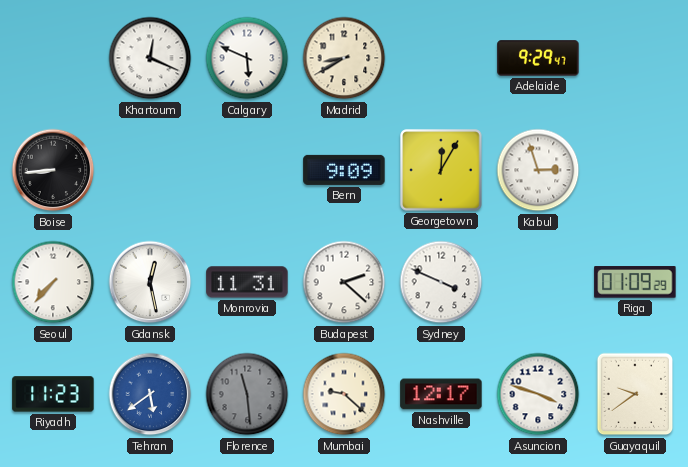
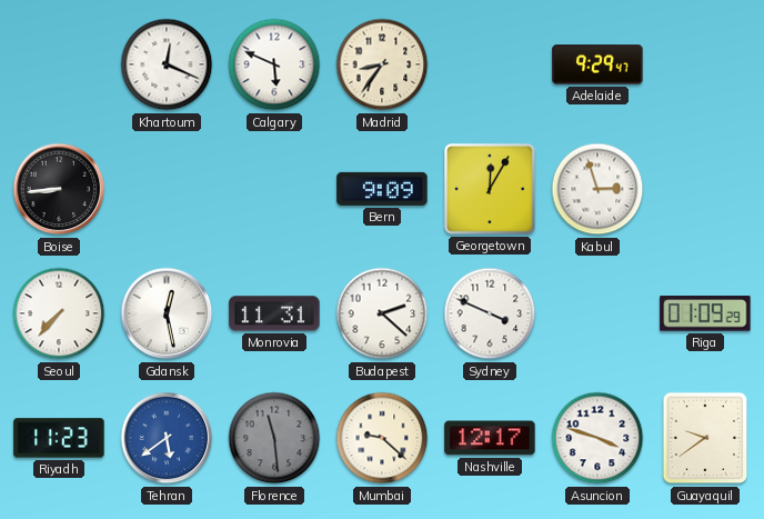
Madrid: 8:40 -> 8:36
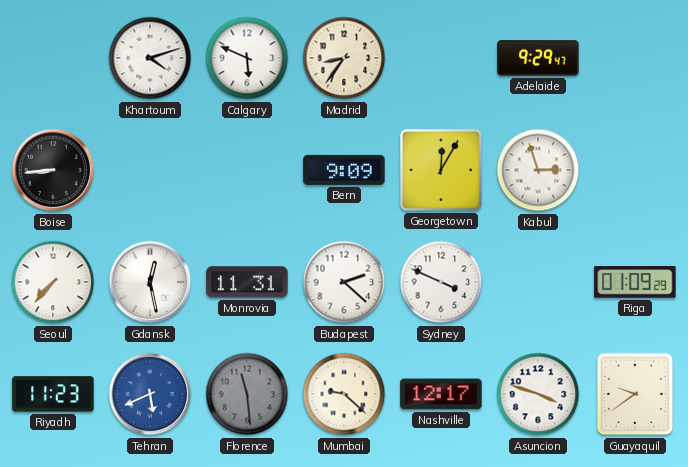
Khartoum: 12:19 -> 4:12
Tehran: 5:39 -> 5:41
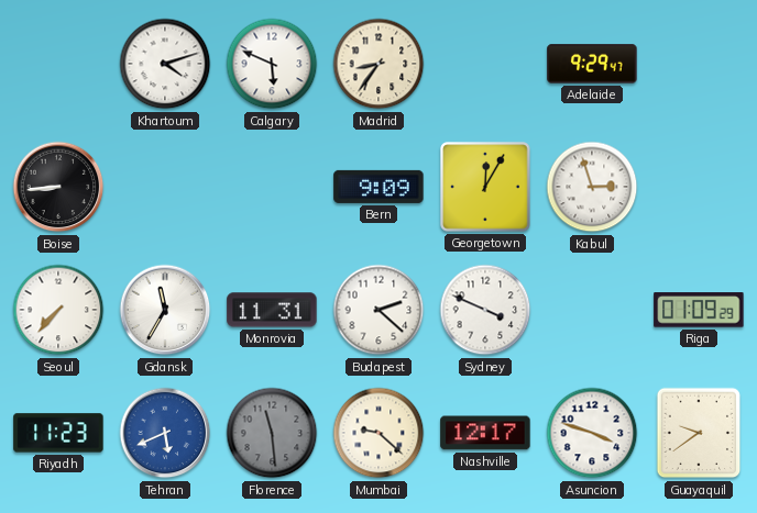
Gdansk: 12:28 -> 11:35
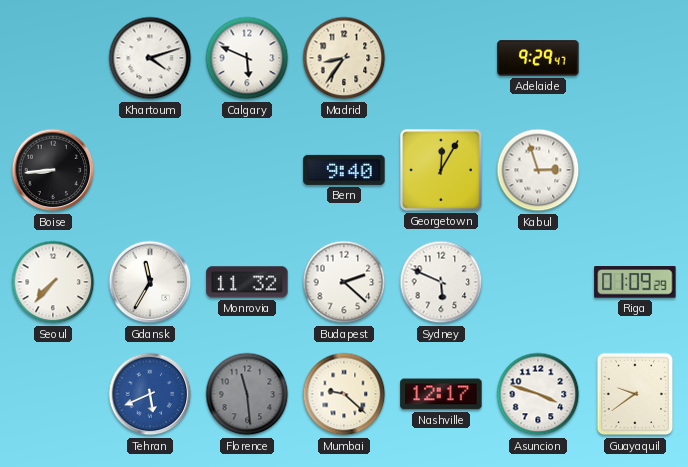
Bern: 9:09 -> 9:40
Monrovia: 11:31 -> 11:32
Sydney: 3:49 -> 5:49
Riyadh: 11:23 -> none
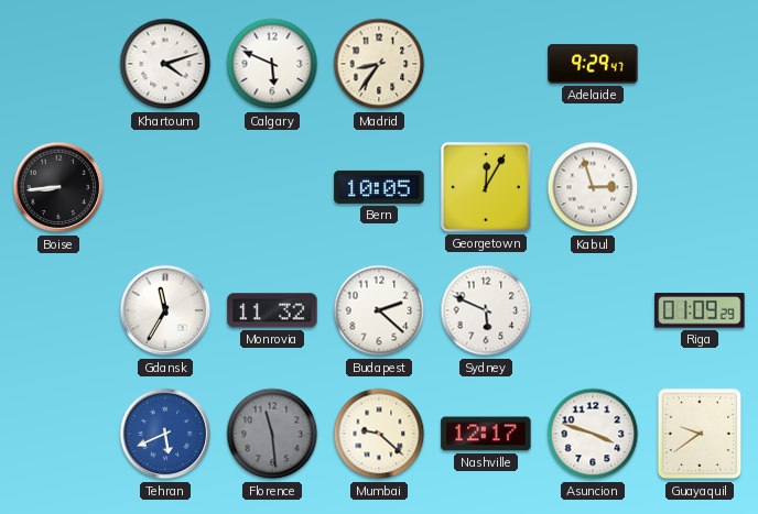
Bern: 9:40 -> 10:05
Seoul: 7:37 -> none
